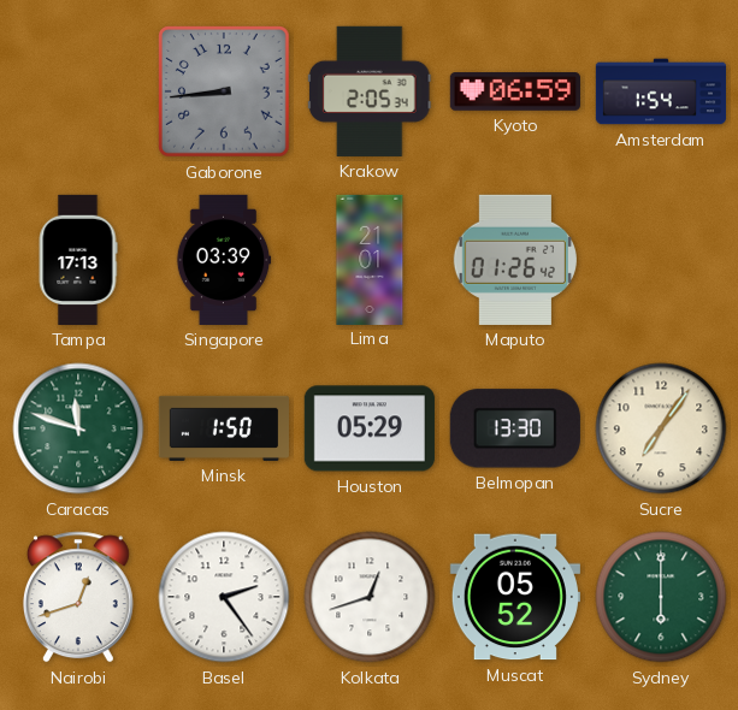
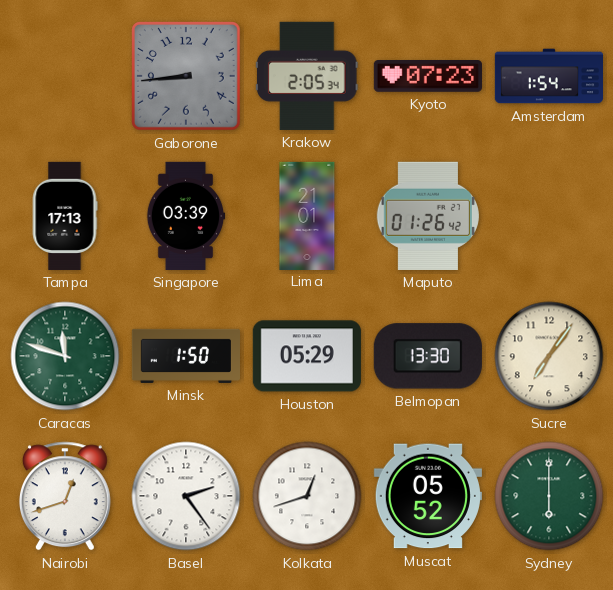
Kyoto: 06:59 -> 07:23
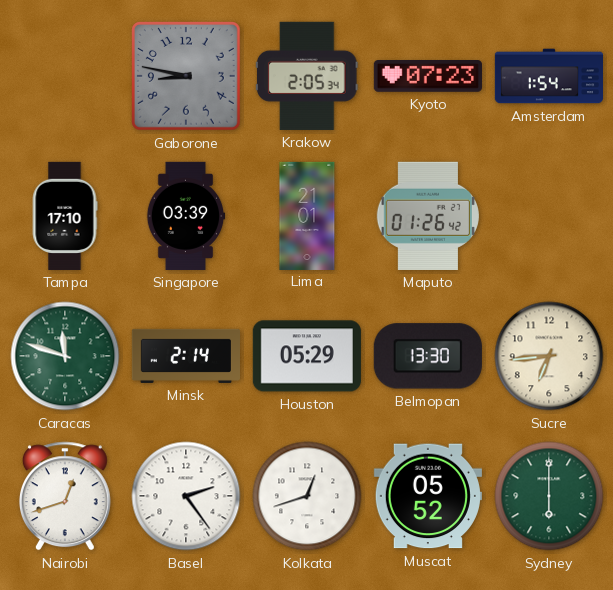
Gaborone: 8:44 -> 8:47
Tampa: 17:13 -> 17:10
Minsk: 1:50 -> 2:14
Sucre: 7:06 -> 6:44
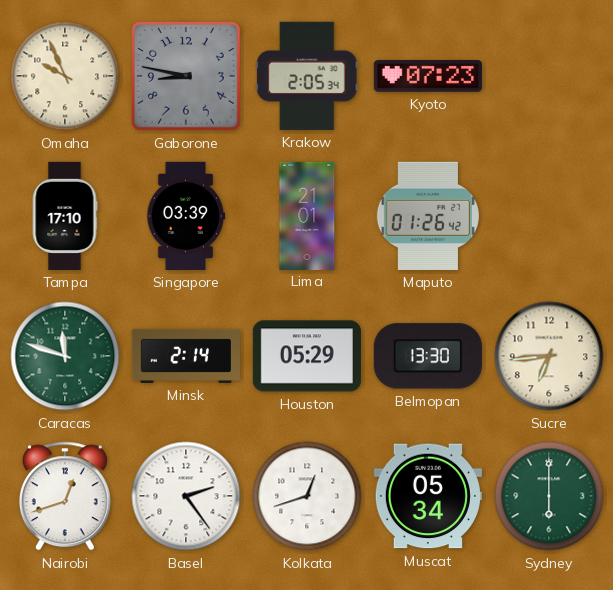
Omaha: none -> 9:56
Amsterdam: 1:54 -> none
Muscat: 05:52 -> 05:34
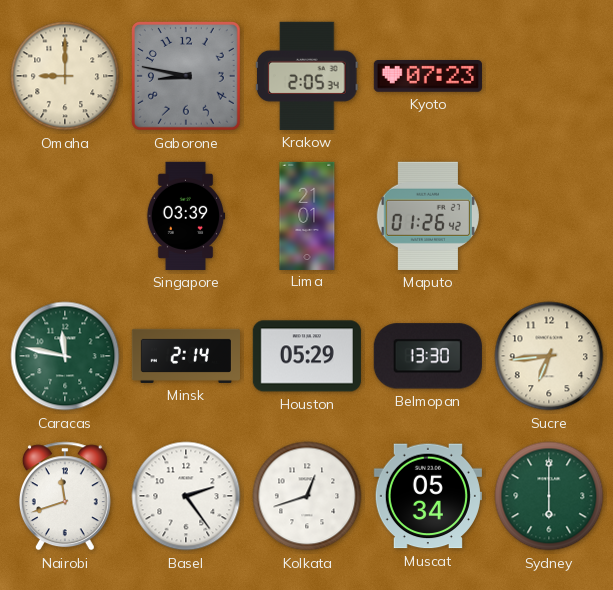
Omaha: 9:56 -> 9:00
Tampa: 17:10 -> none
Caracas: 11:48 -> 11:47
Nairobi: 12:42 -> 11:42
